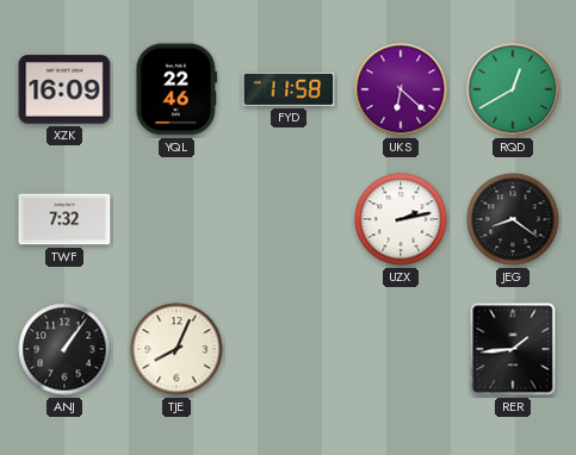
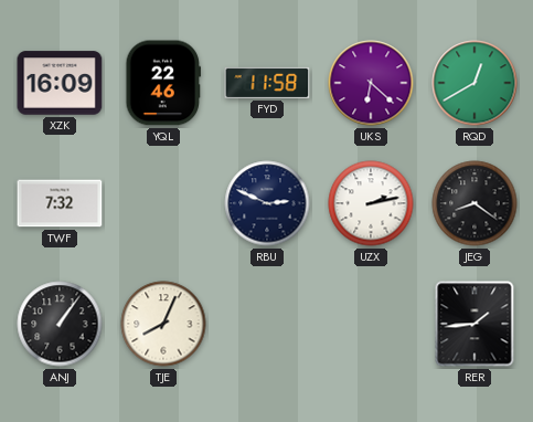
RBU: none -> 2:49
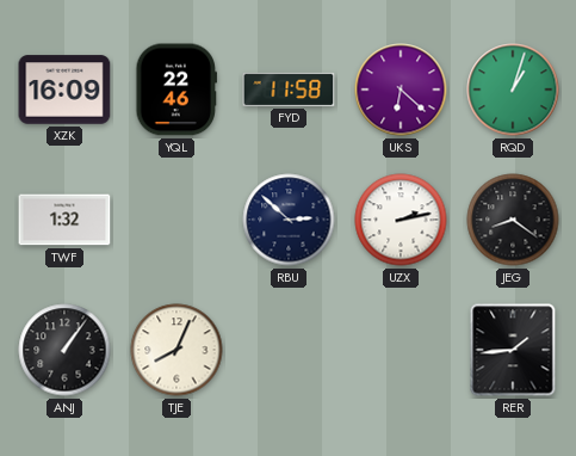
RQD: 12:40 -> 1:03
TWF: 7:32 -> 1:32
RBU: 2:49 -> 2:52
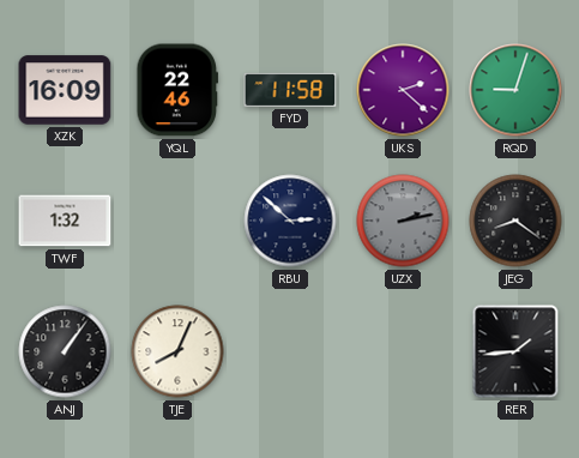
UKS: 6:22 -> 2:22
RQD: 1:03 -> 9:03
UZX dial: white -> grey
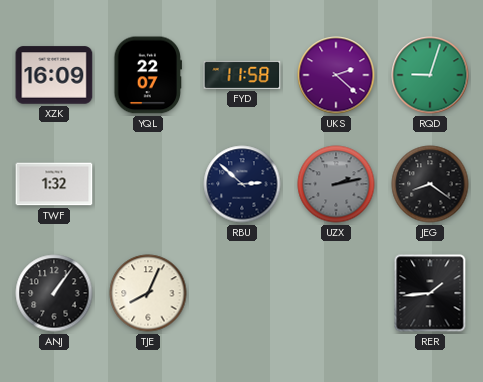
YQL: 22:46 -> 22:07
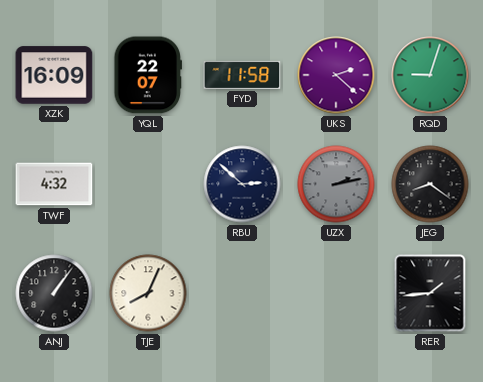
TWF: 1:32 -> 4:32
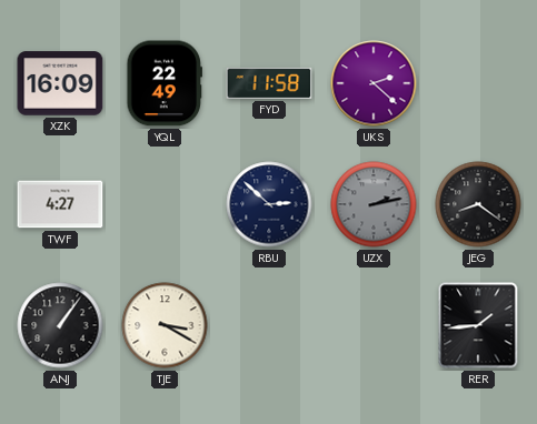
YQL: 22:07 -> 22:49
RQD: 9:03 -> none
TWF: 4:32 -> 4:27
TJE: 8:04 -> 3:20
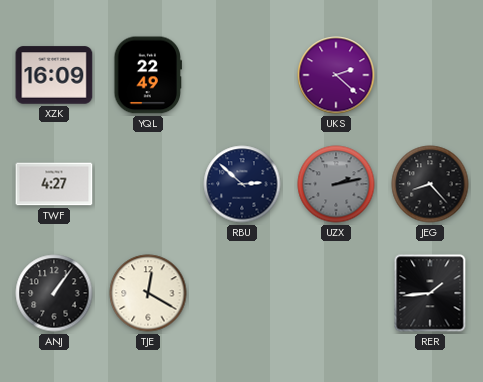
FYD: 11:58 -> none
JEG: 8:21 -> 8:23
TJE: 3:20 -> 12:20
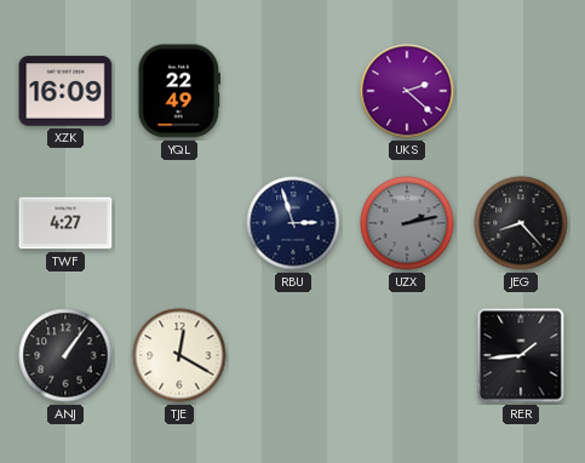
RBU: 2:52 -> 2:57
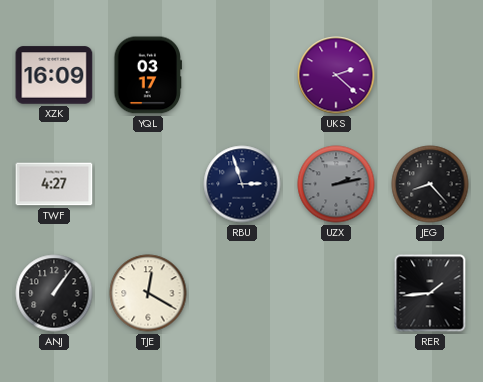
YQL: 22:49 -> 03:17
